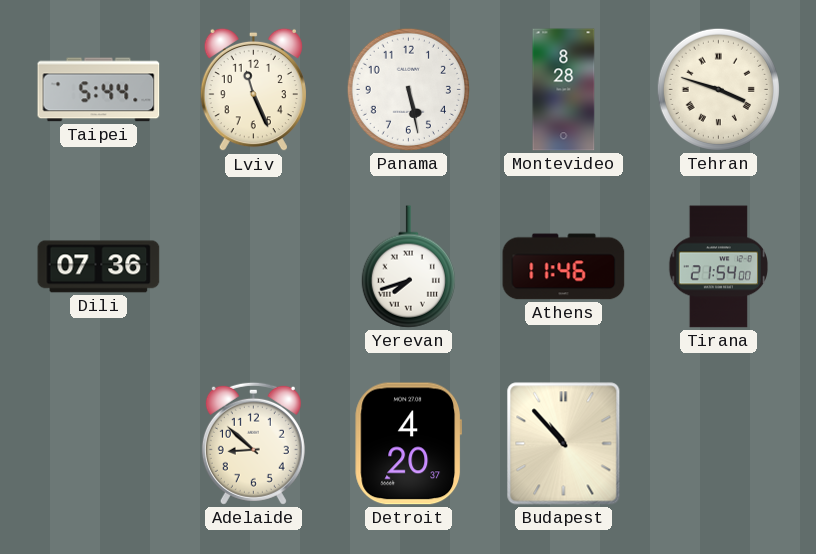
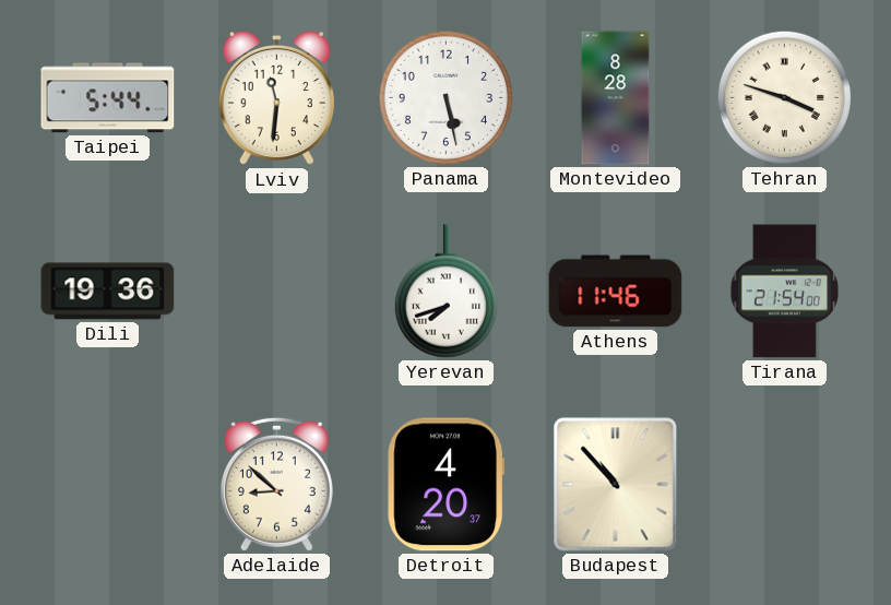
Lviv: 11:26 -> 11:31
Dili: 07:36 -> 19:36
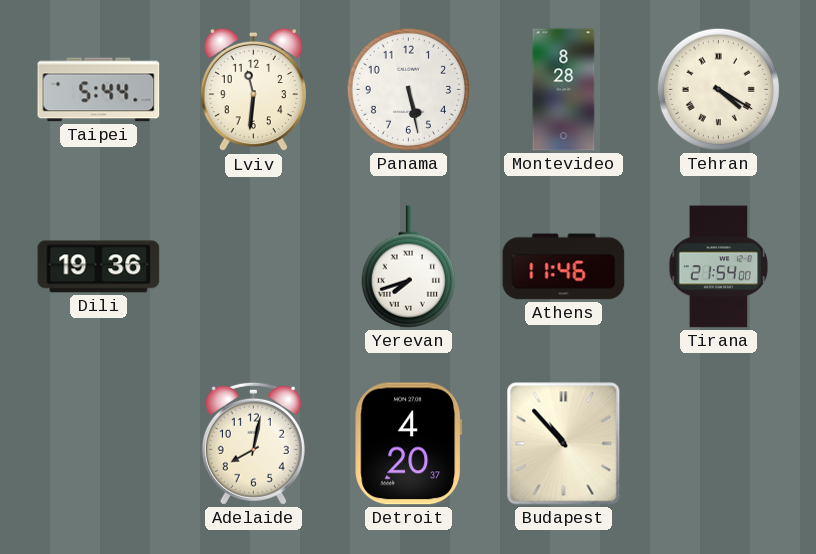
Tehran: 3:48 -> 4:20
Adelaide: 8:52 -> 8:02
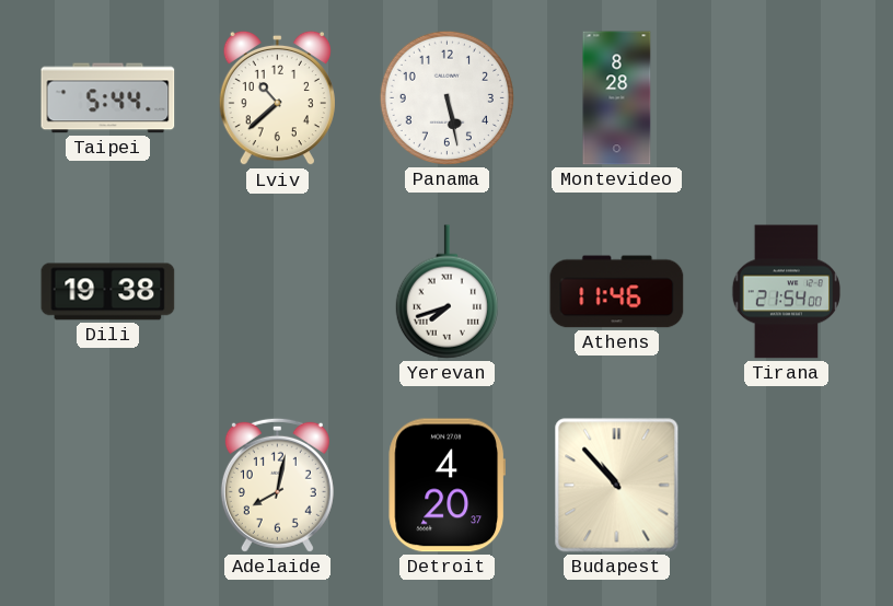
Lviv: 11:31 -> 10:38
Tehran: 4:20 -> none
Dili: 19:36 -> 19:38
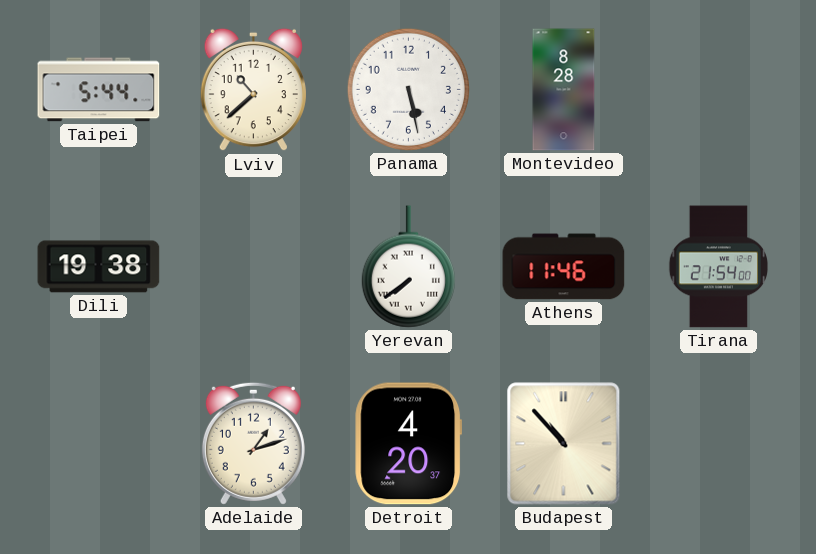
Yerevan: 7:42 -> 7:39
Adelaide: 8:02 -> 1:12
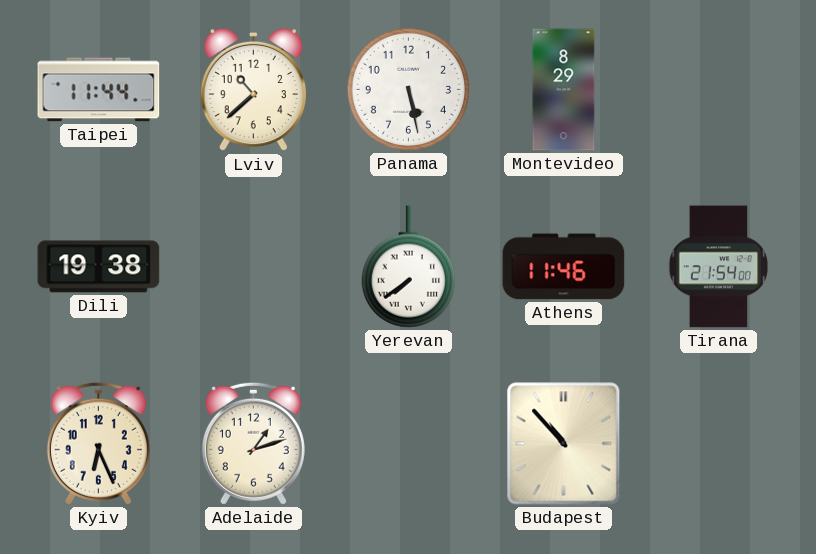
Taipei: 5:44 -> 11:44
Montevideo: 8:28 -> 8:29
Kyiv: none -> 6:26
Detroit: 4:20 -> none
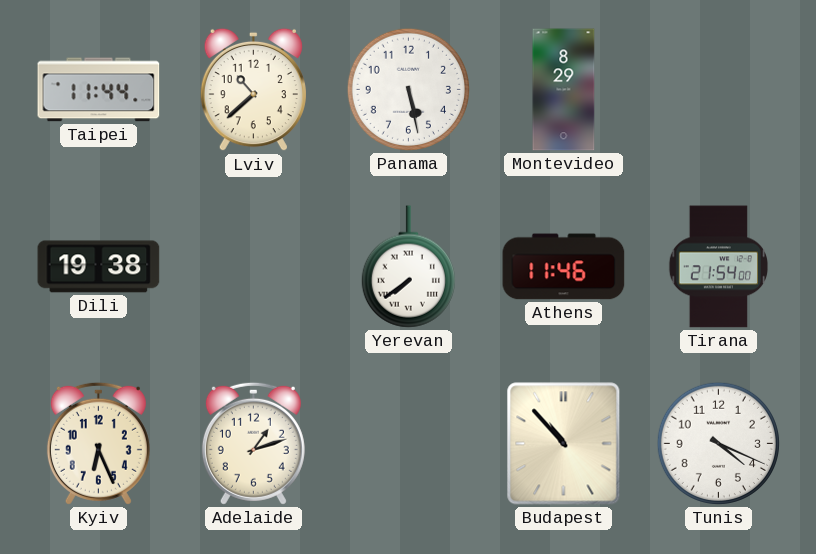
Tunis: none -> 4:19
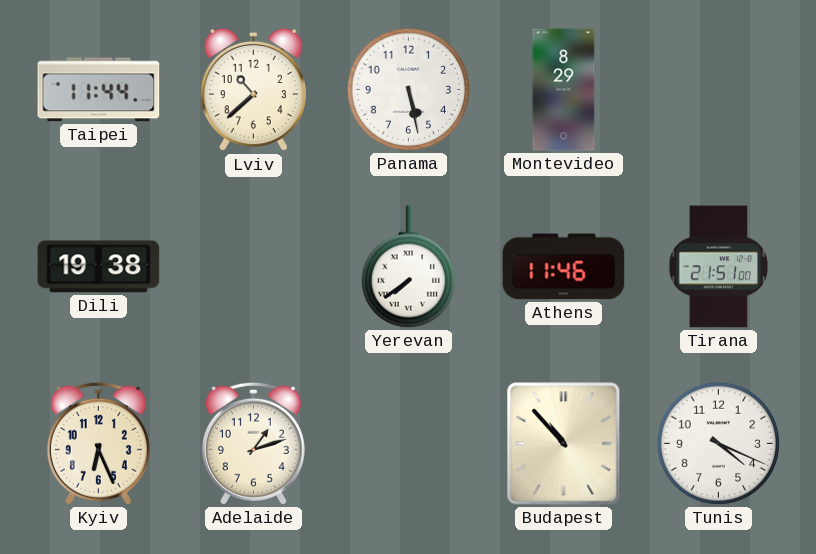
Tirana: 21:54 -> 21:51
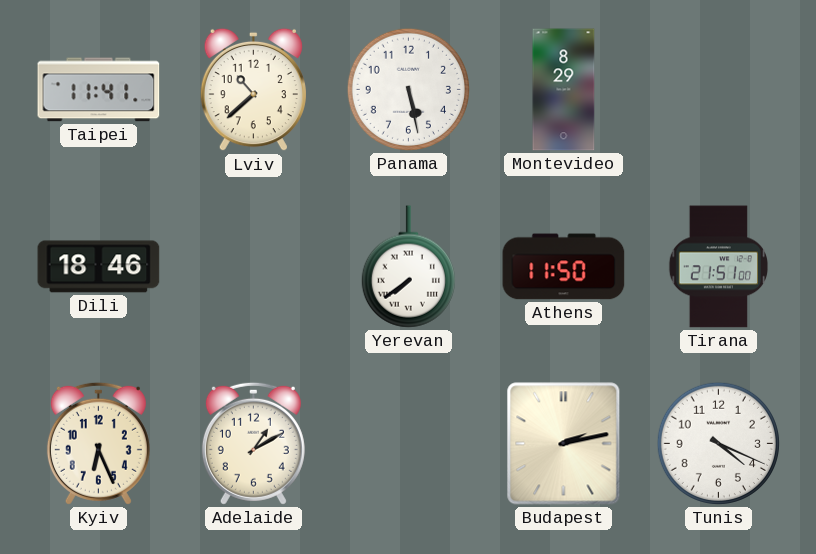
Taipei: 11:44 -> 11:41
Dili: 19:38 -> 18:46
Athens: 11:46 -> 11:50
Adelaide: 1:12 -> 1:10
Budapest: 10:53 -> 2:13
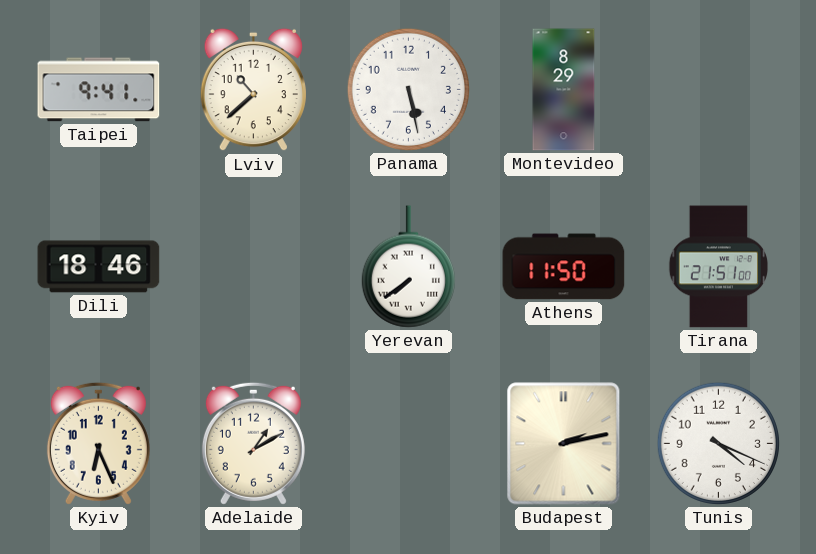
Taipei: 11:41 -> 9:41
